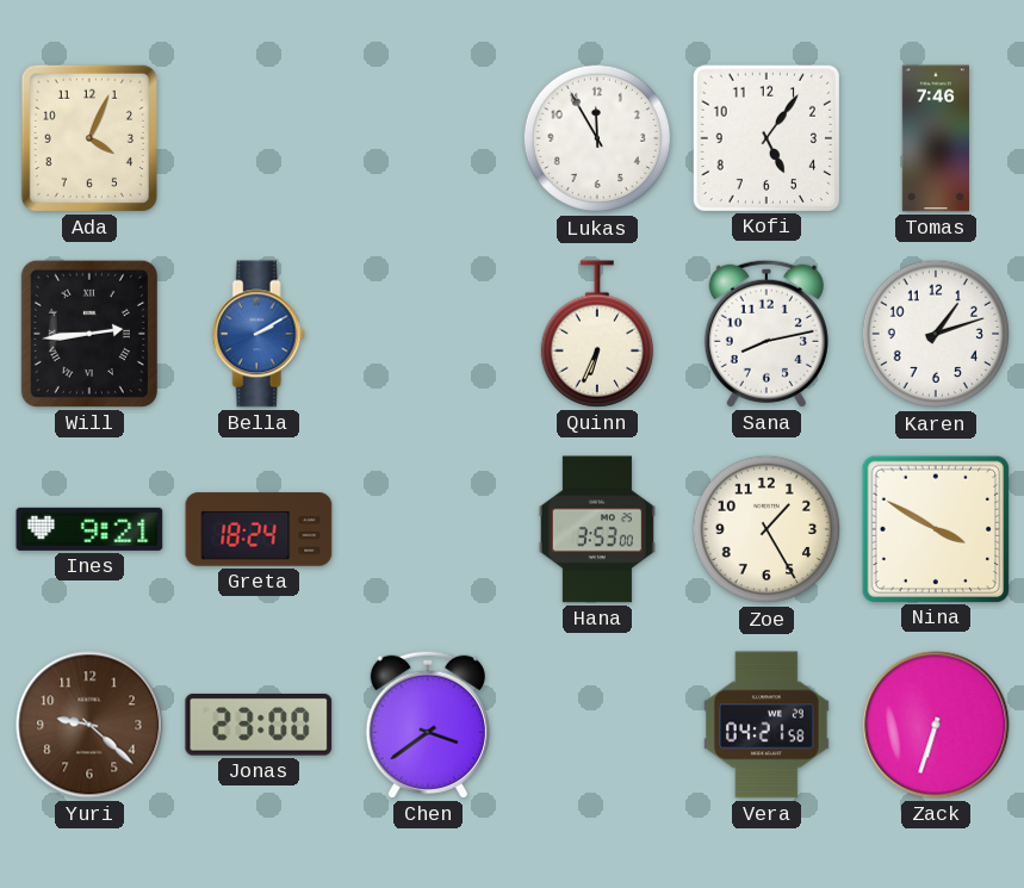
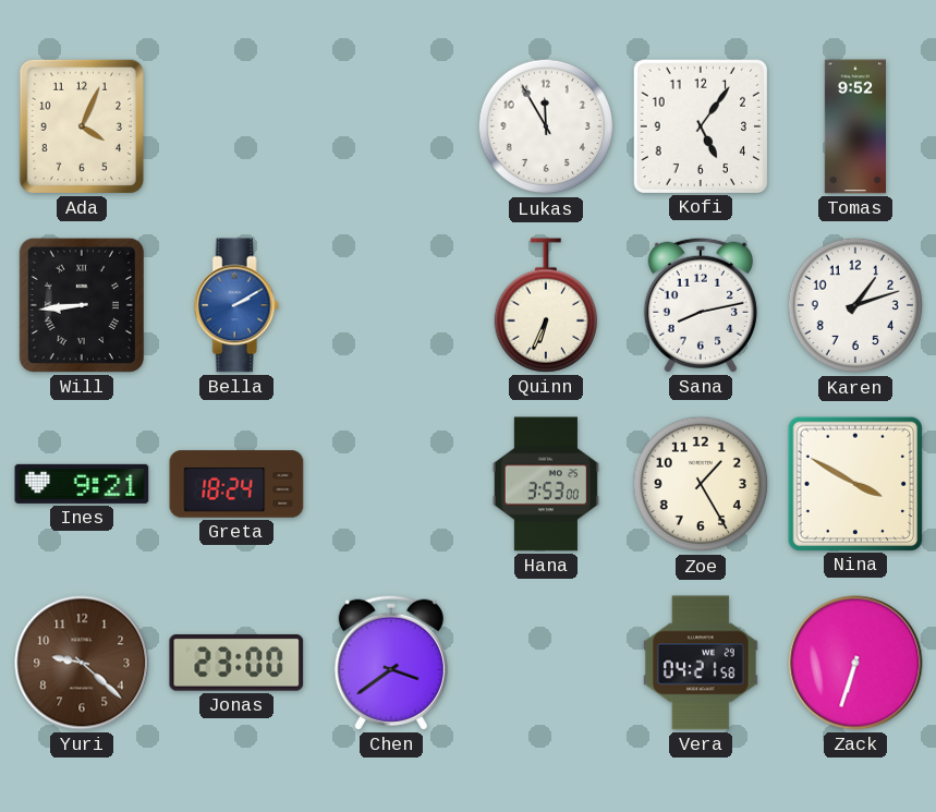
Tomas: 7:46 -> 9:52
Will: 2:44 -> 8:44
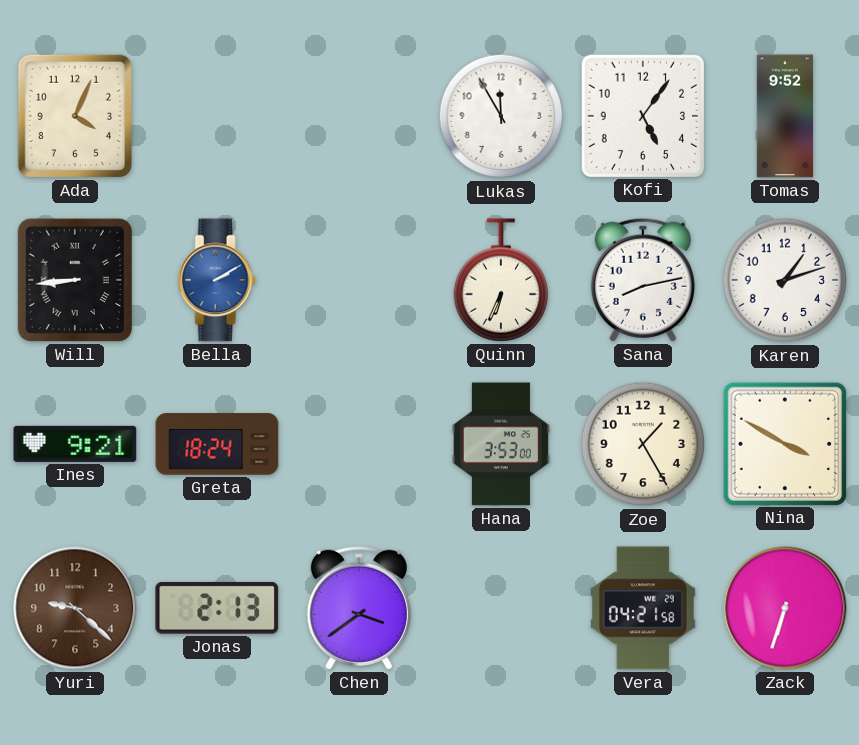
Jonas: 23:00 -> 2:13
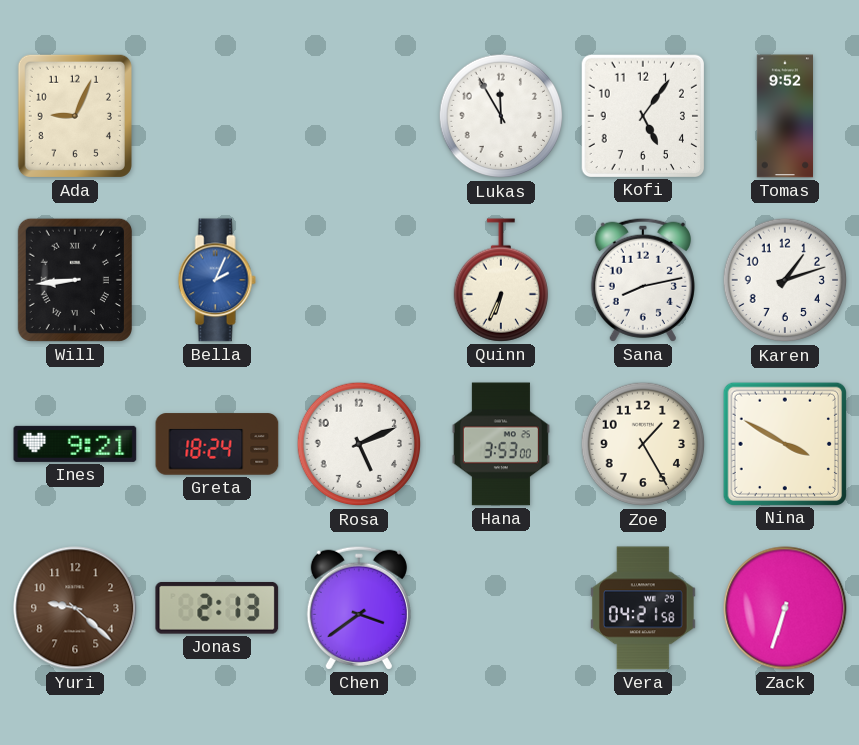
Ada: 4:04 -> 9:04
Bella: 2:10 -> 2:04
Rosa: none -> 5:11
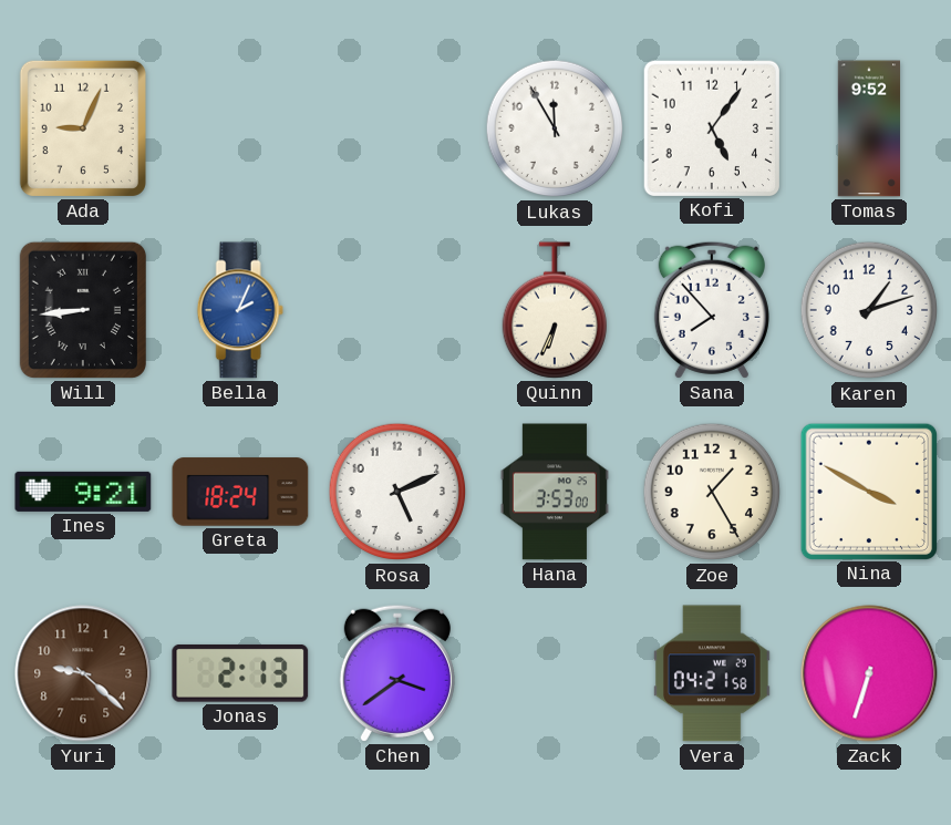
Sana: 8:13 -> 7:53
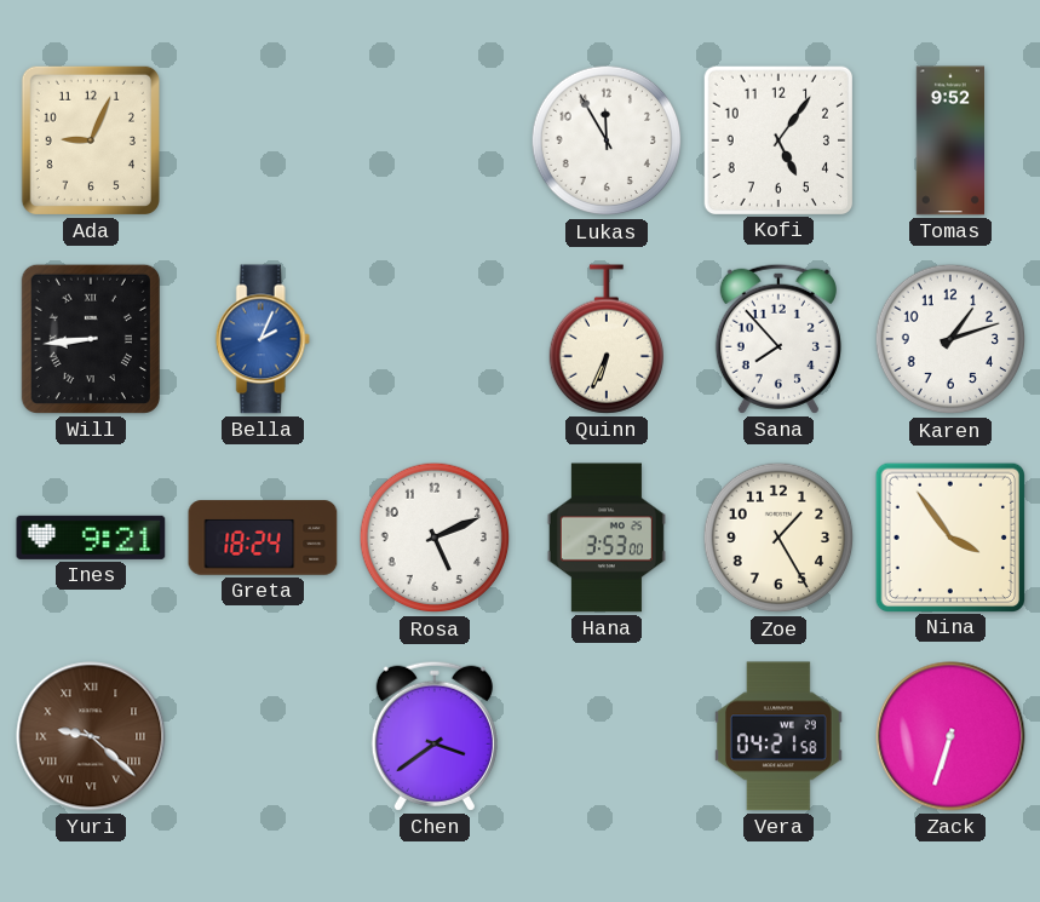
Nina: 3:50 -> 3:54
Yuri numerals: Arabic -> Roman
Jonas: 2:13 -> none
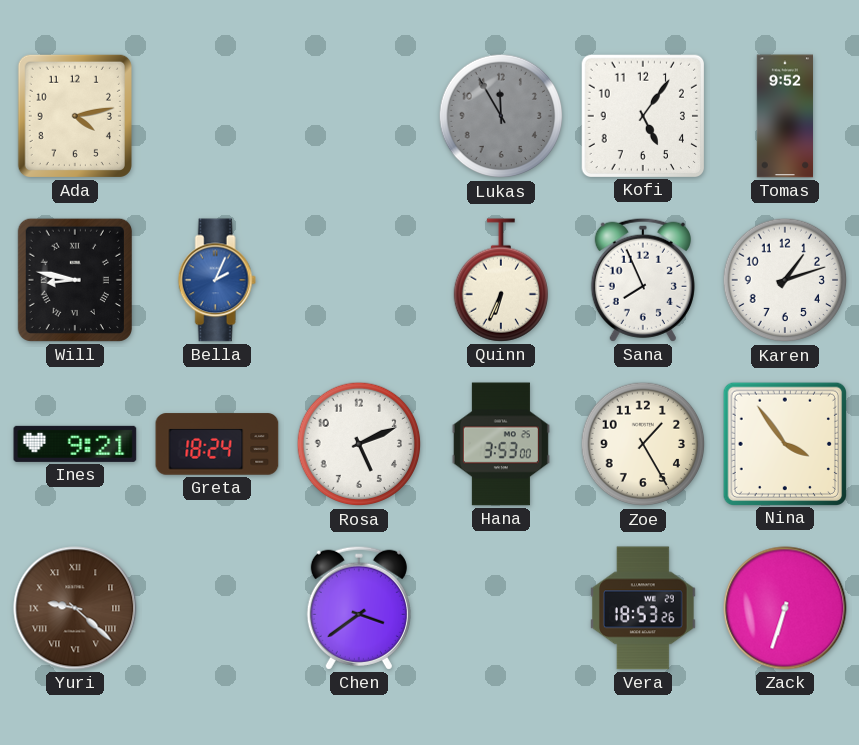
Ada: 9:04 -> 4:13
Lukas dial: white -> grey
Will: 8:44 -> 8:47
Sana: 7:53 -> 7:56
Vera: 04:21 -> 18:53
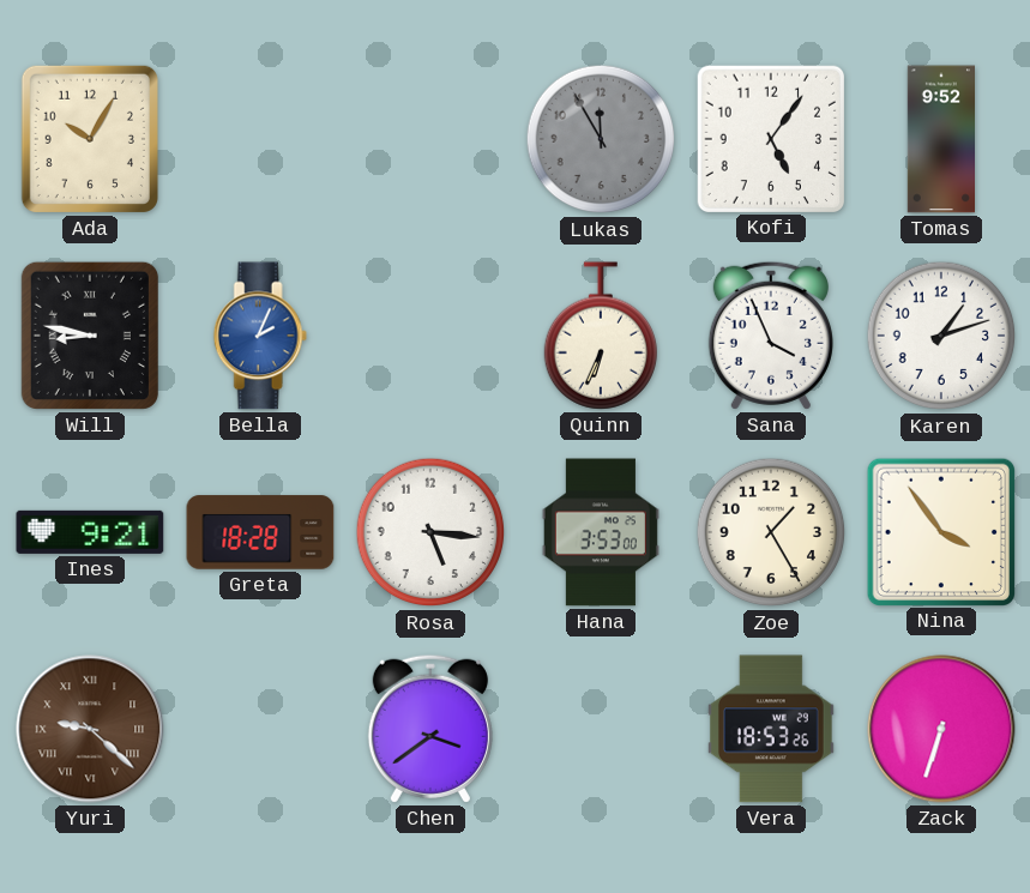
Ada: 4:13 -> 10:05
Sana: 7:56 -> 3:56
Greta: 18:24 -> 18:28
Rosa: 5:11 -> 5:16
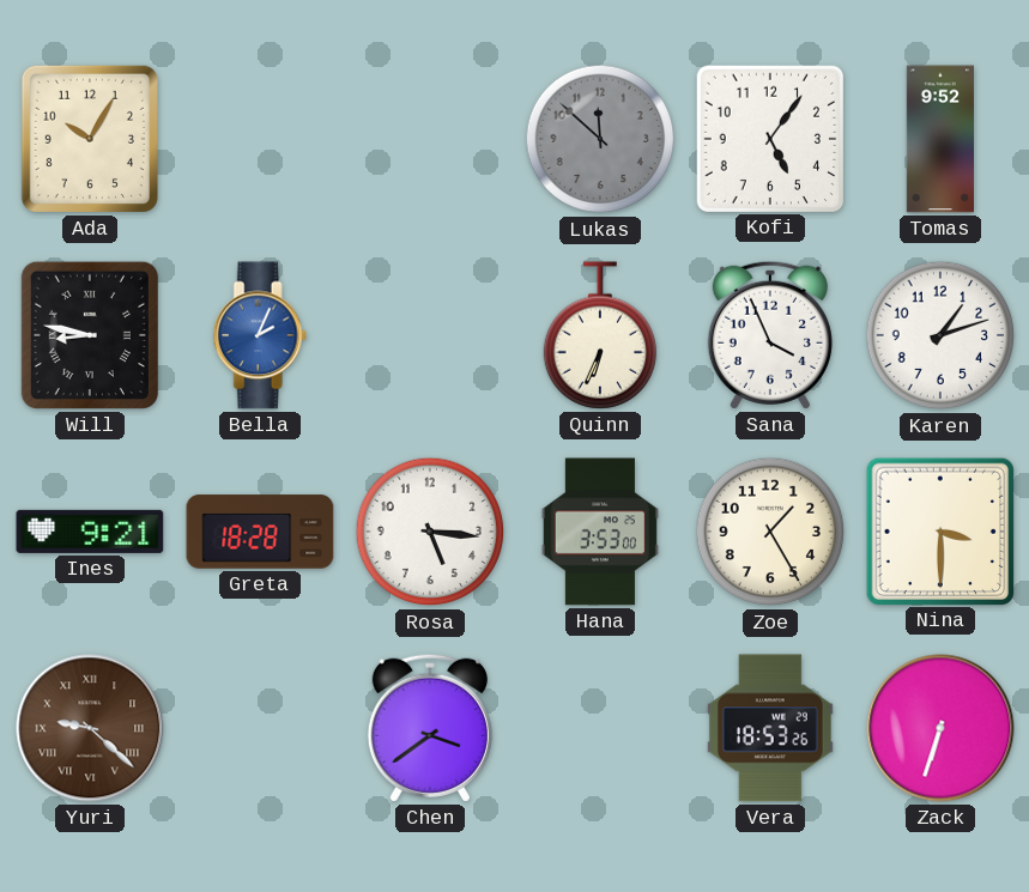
Lukas: 11:55 -> 11:52
Nina: 3:54 -> 3:30
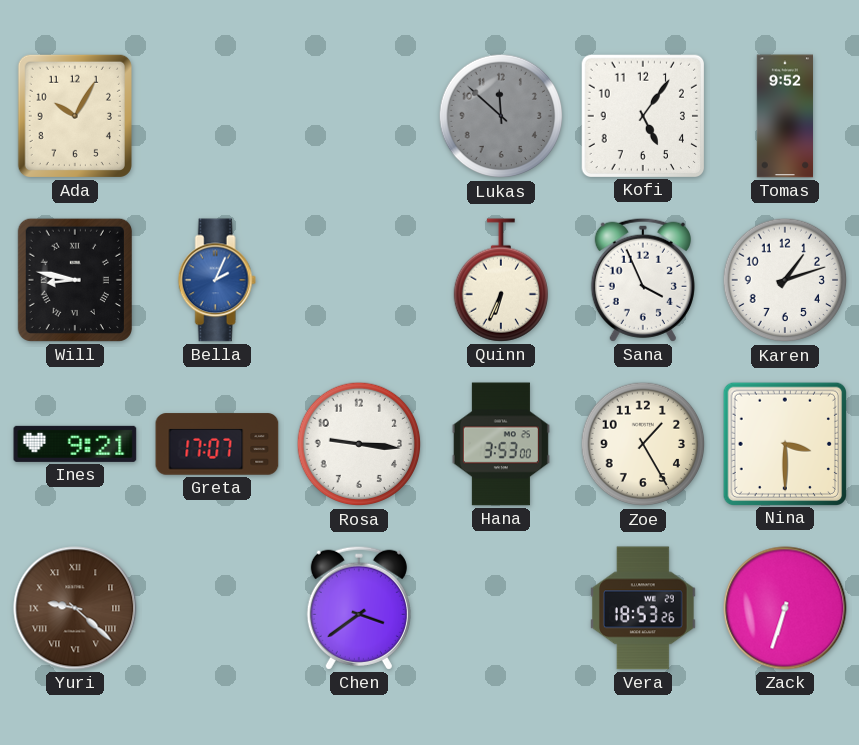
Greta: 18:28 -> 17:07
Rosa: 5:16 -> 9:16
